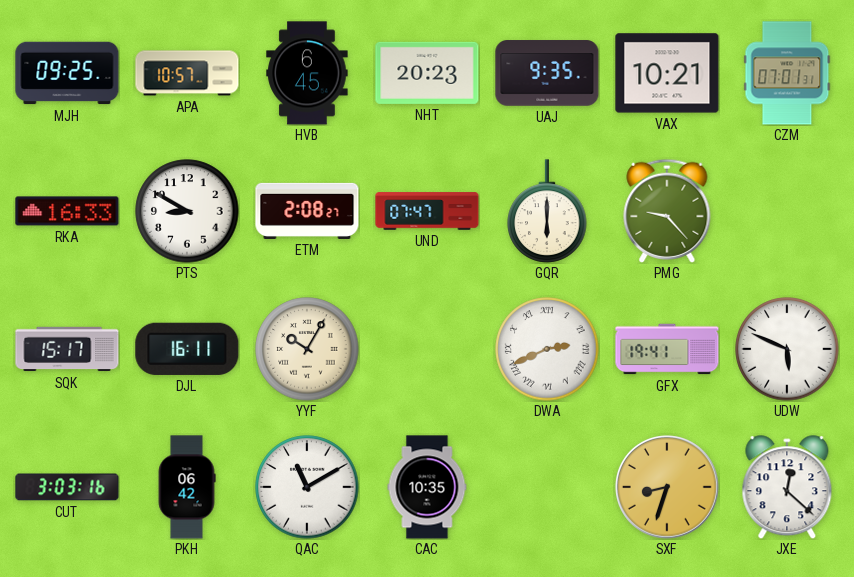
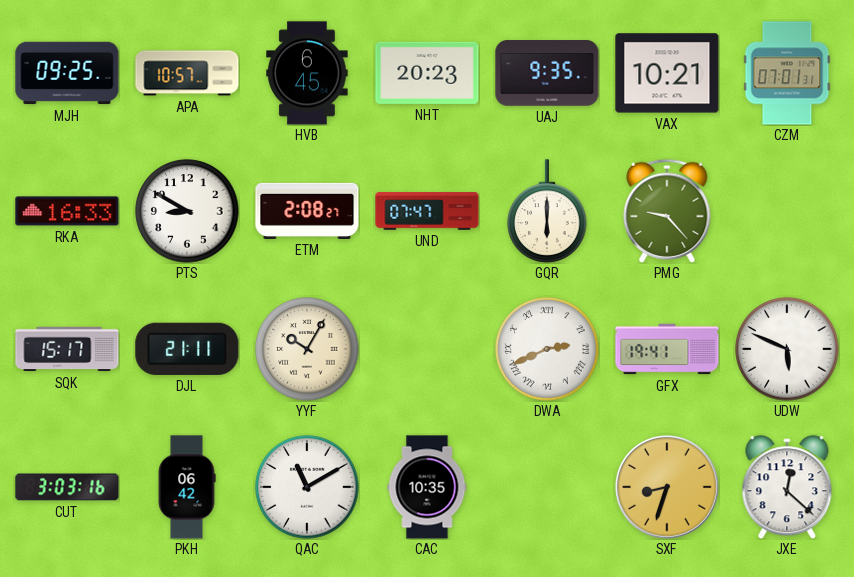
DJL: 16:11 -> 21:11
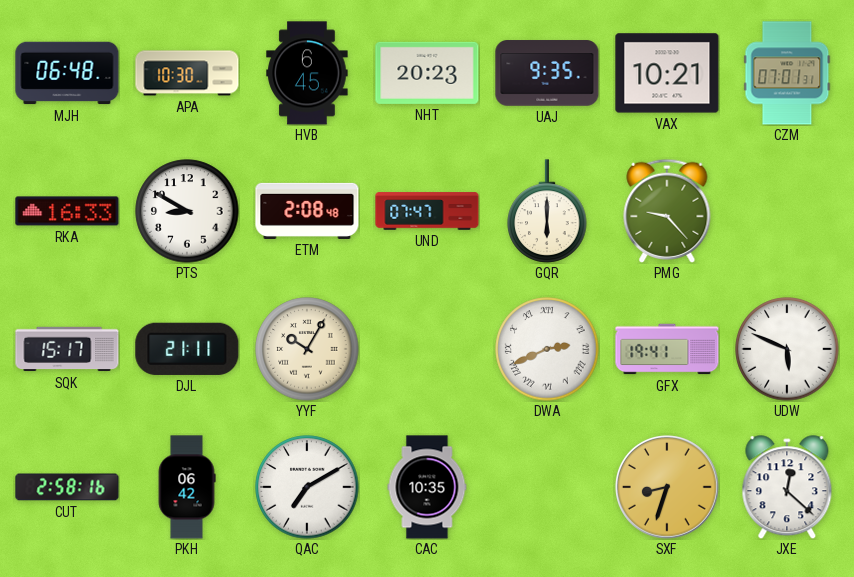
MJH: 09:25 -> 06:48
APA: 10:57 -> 10:30
ETM: 2:08:27 -> 2:08:48
CUT: 3:03 -> 2:58
QAC: 11:10 -> 7:10
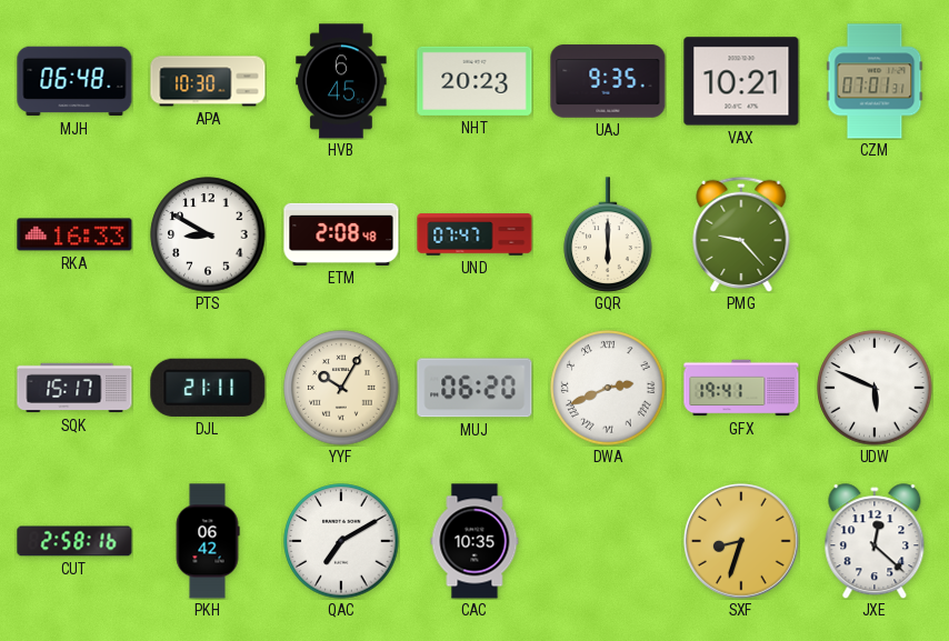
MUJ: none -> 06:20
